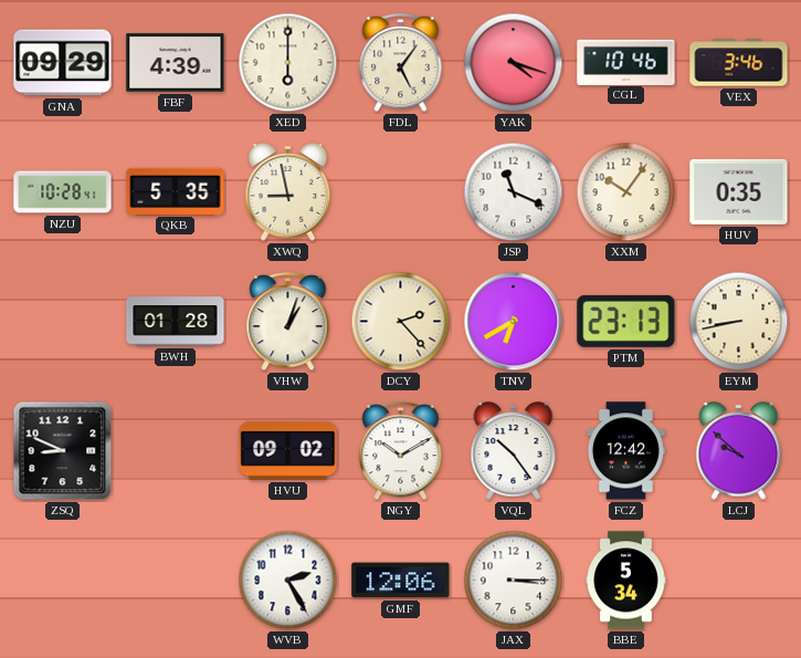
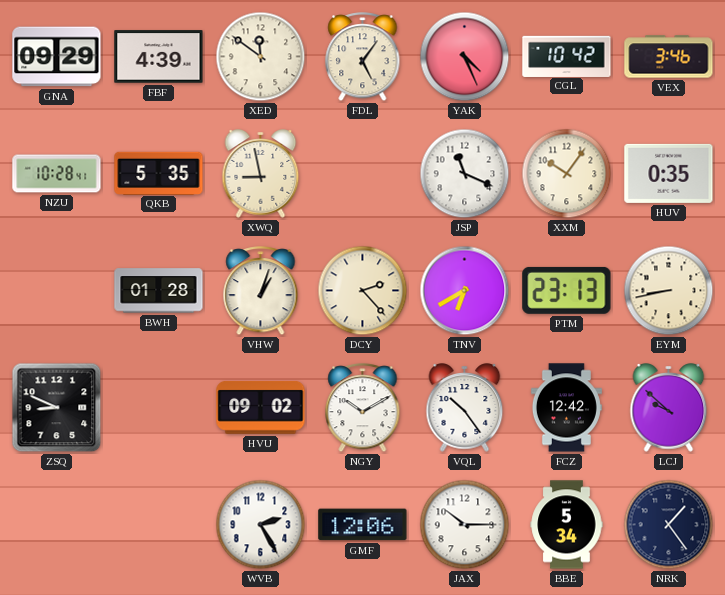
XED: 6:00 -> 11:51
YAK: 4:18 -> 4:26
CGL: 10:46 -> 10:42
JAX: 3:15 -> 10:15
NRK: none -> 1:24
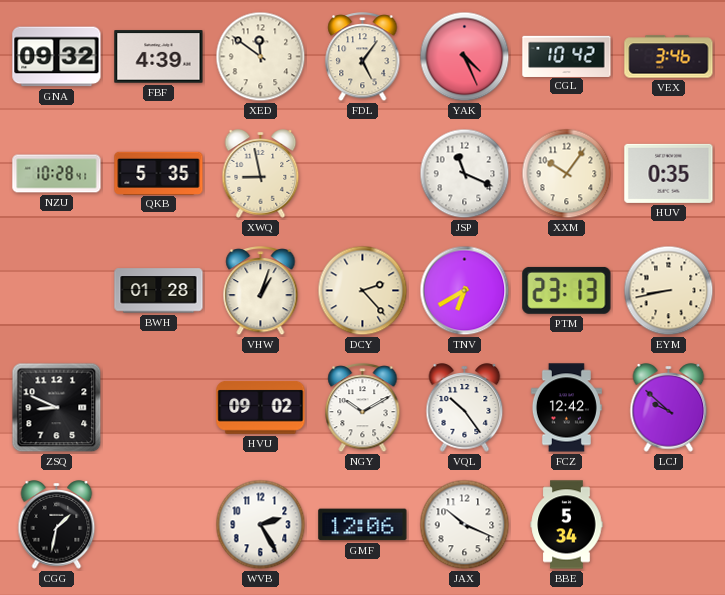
GNA: 09:29 -> 09:32
CGG: none -> 1:32
JAX: 10:15 -> 10:19
NRK: 1:24 -> none
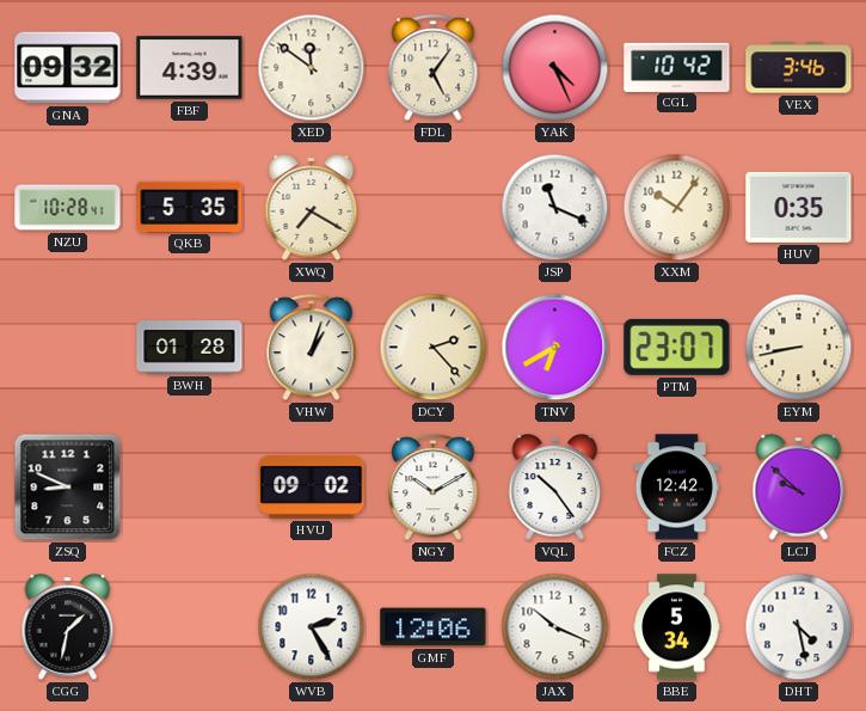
XWQ: 8:58 -> 7:20
PTM: 23:13 -> 23:07
DHT: none -> 4:28
